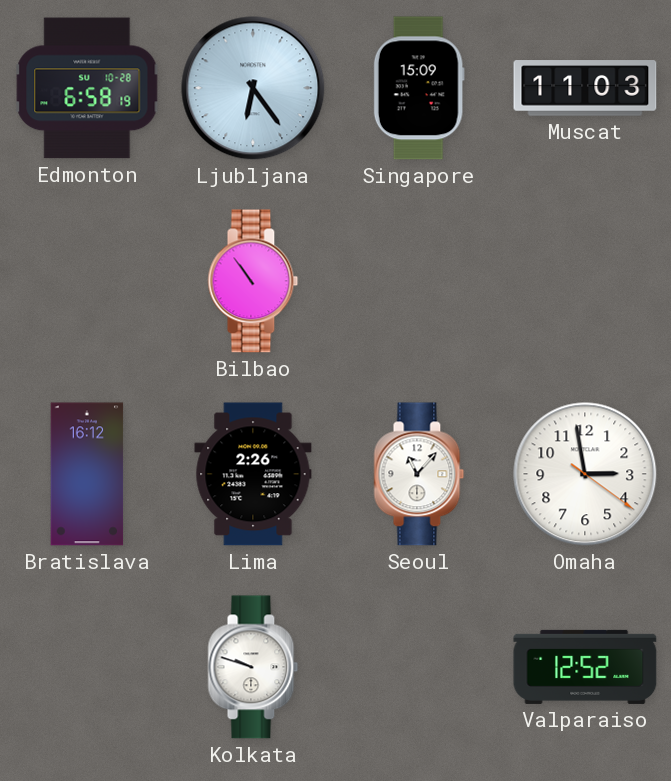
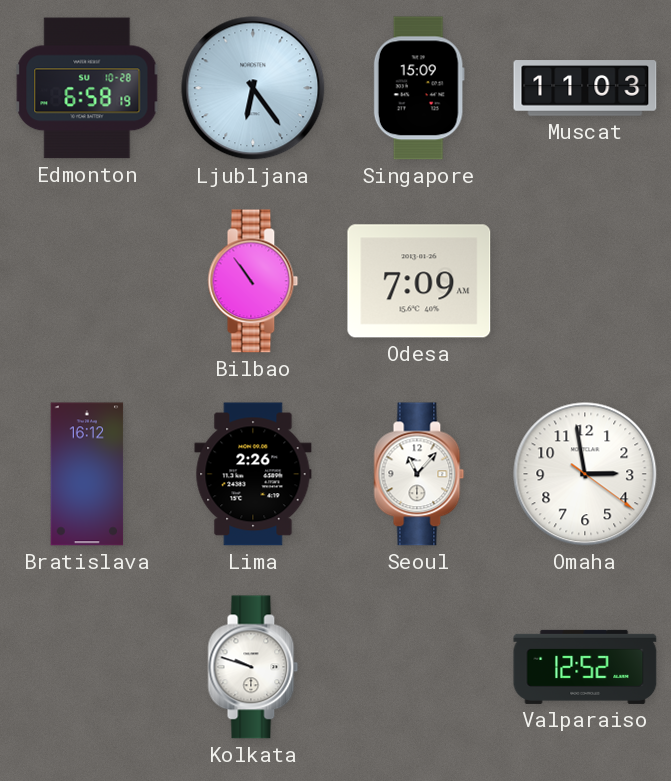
Odesa: none -> 7:09
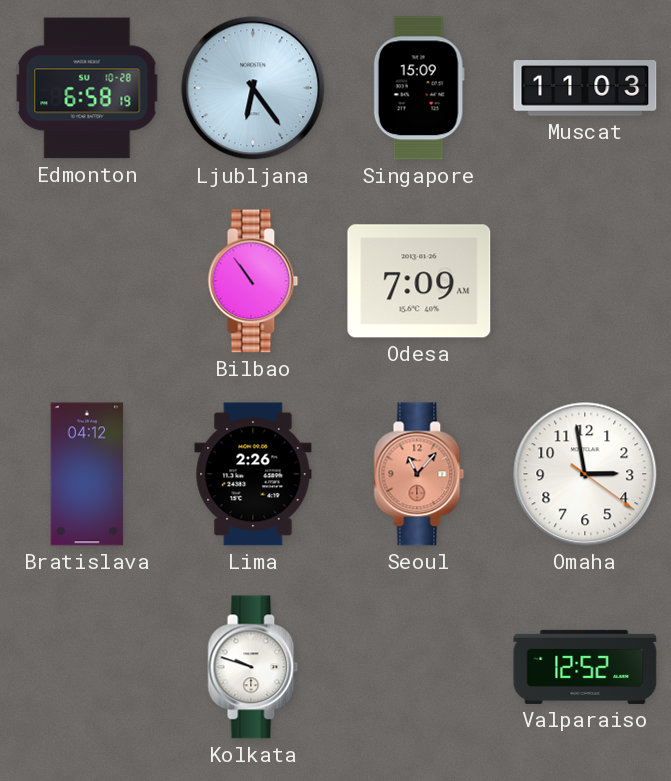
Bratislava: 16:12 -> 04:12
Seoul dial: white -> salmon
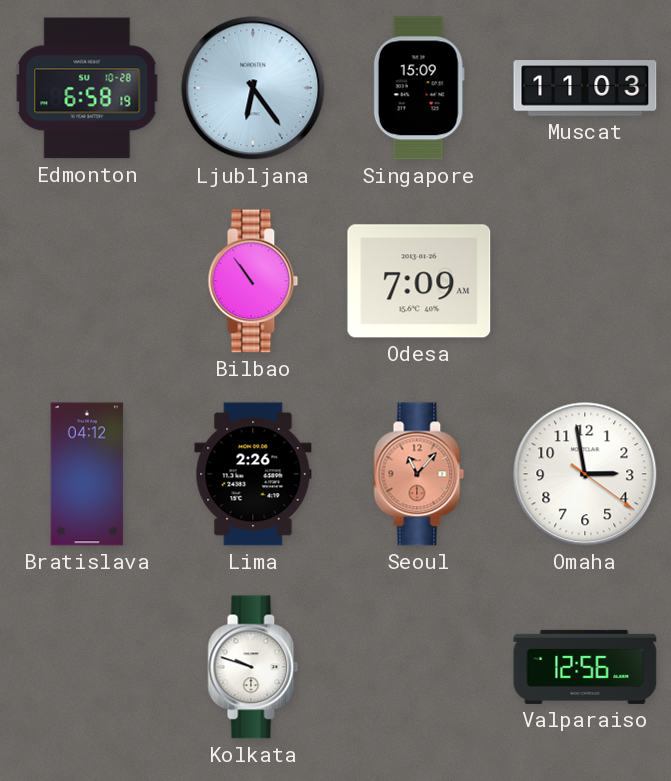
Valparaiso: 12:52 -> 12:56
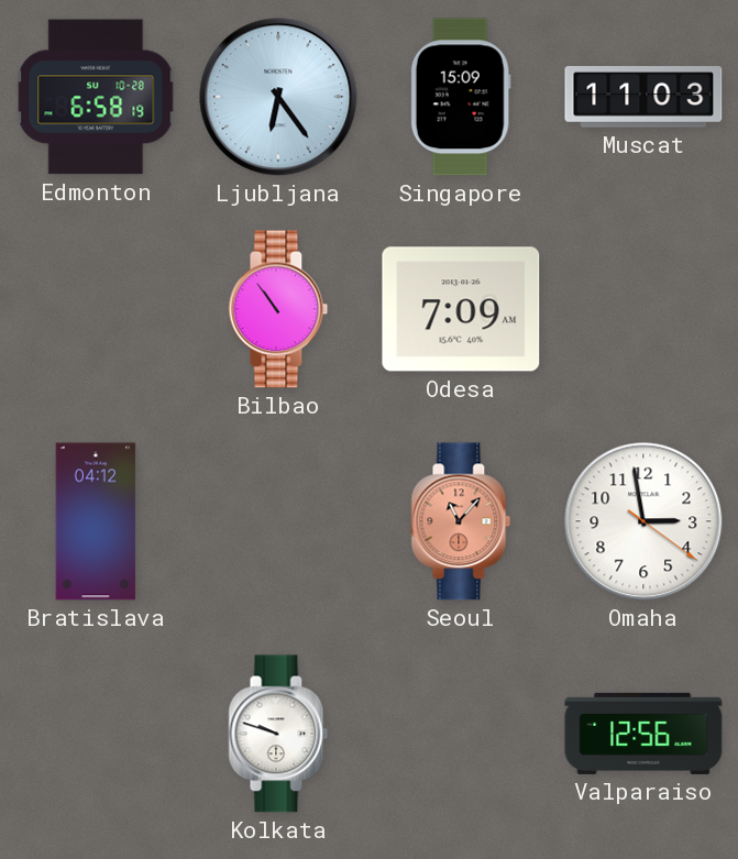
Lima: 2:26 -> none
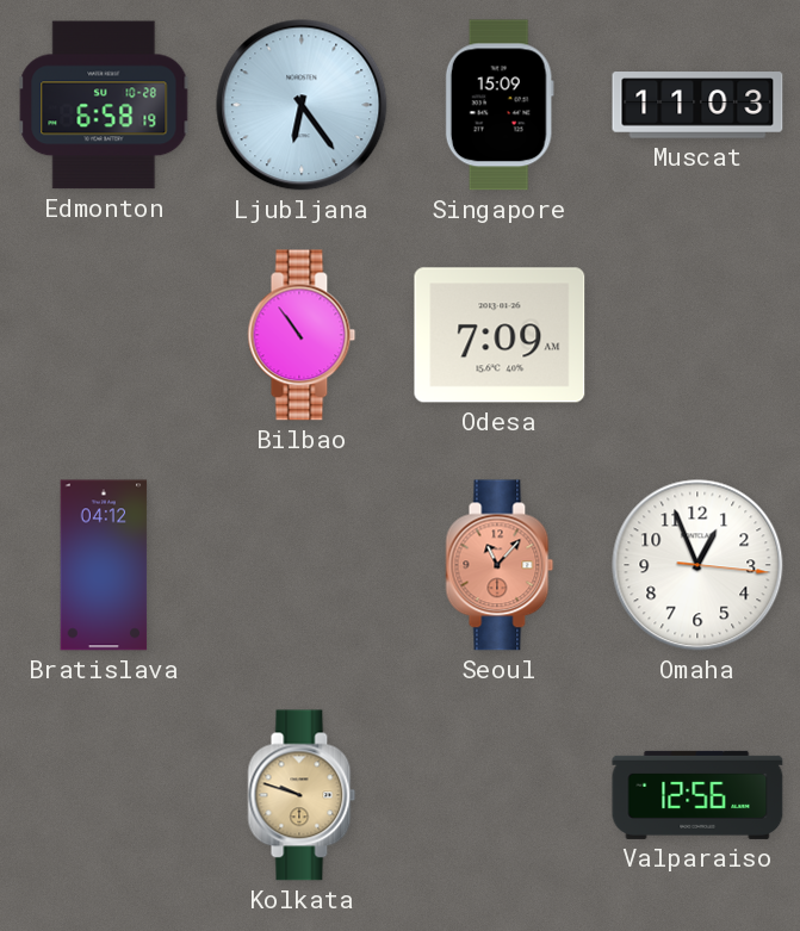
Omaha: 2:58 -> 12:56
Kolkata dial: white -> champagne
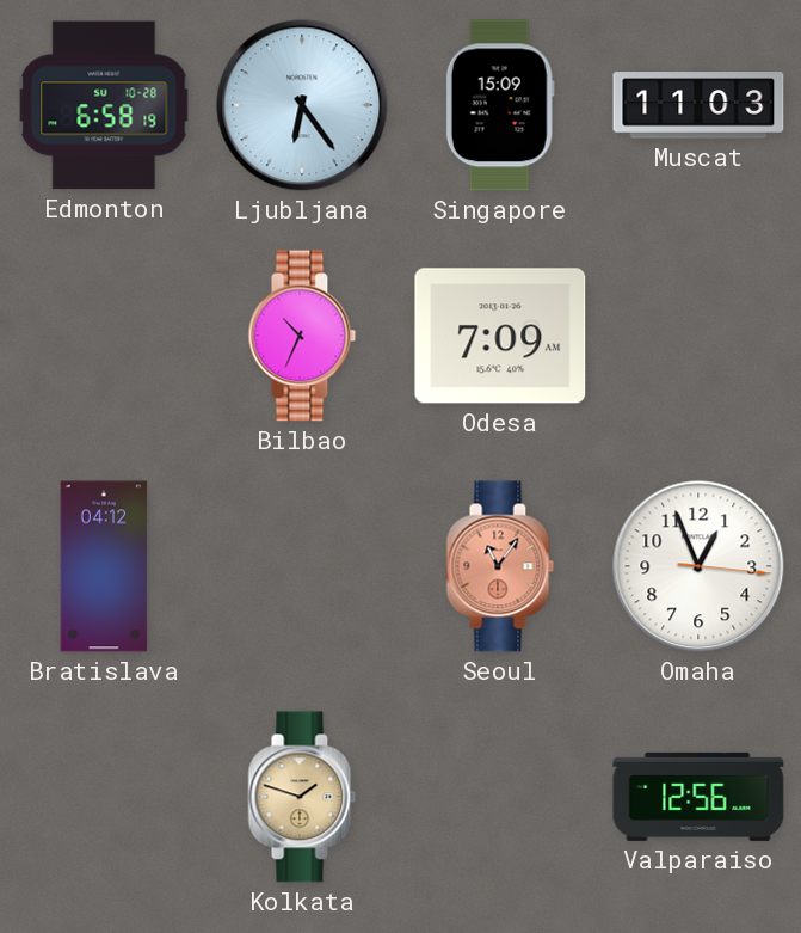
Bilbao: 10:54 -> 10:34
Seoul: 11:07 -> 11:06
Kolkata: 9:48 -> 1:48
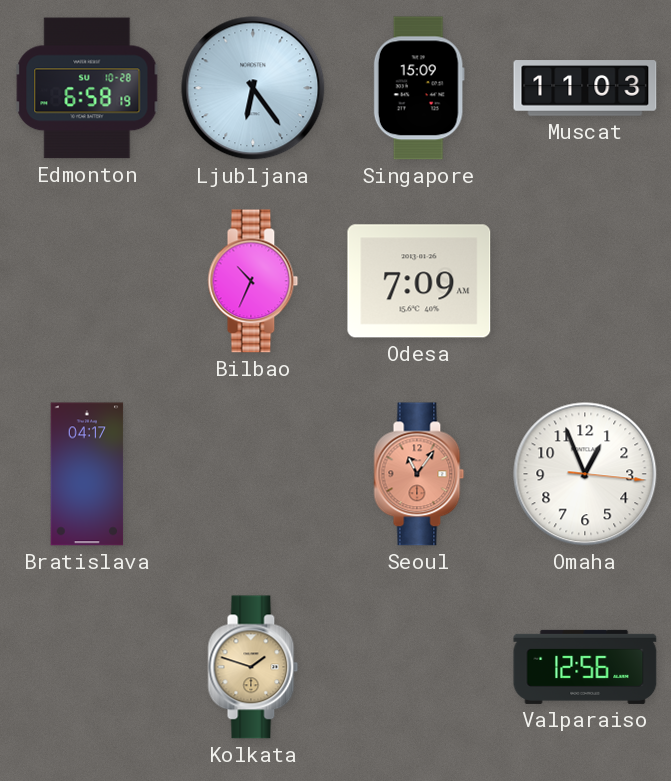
Bratislava: 04:12 -> 04:17
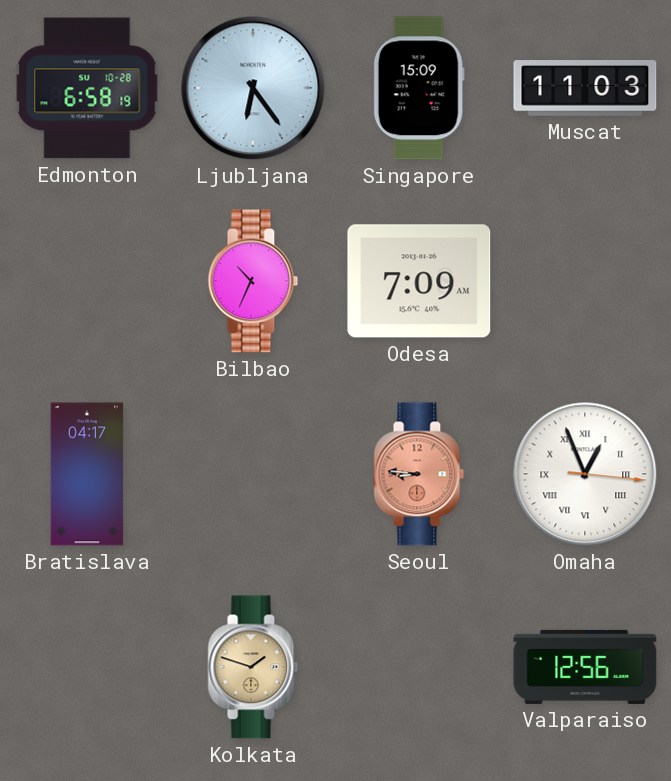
Seoul: 11:06 -> 8:46
Omaha numerals: Arabic -> Roman
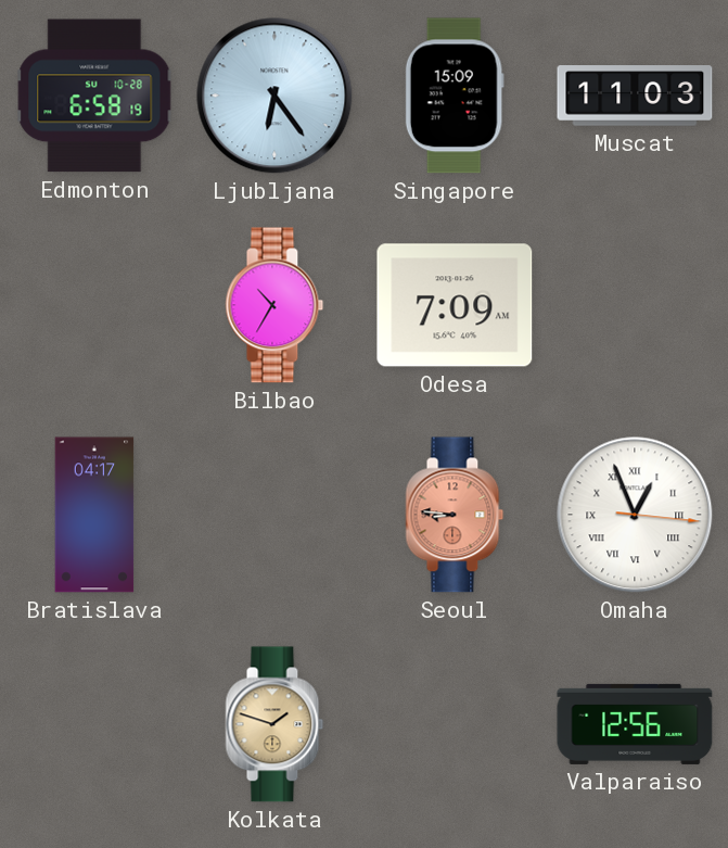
Bilbao: 10:34 -> 10:35
